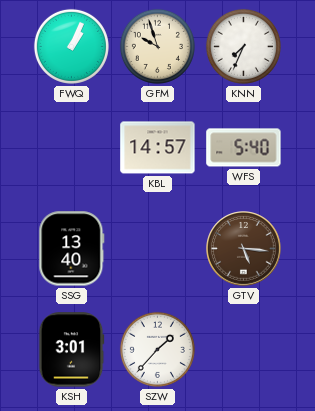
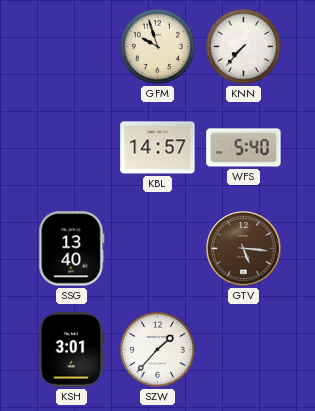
FWQ: 1:04 -> none
KNN: 7:34 -> 7:37
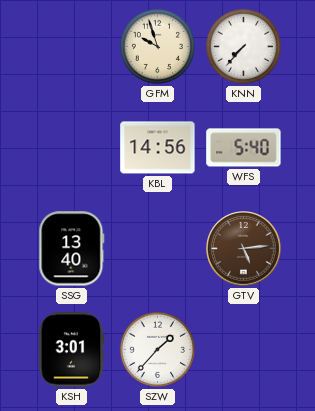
KBL: 14:57 -> 14:56
GTV: 5:16 -> 5:14
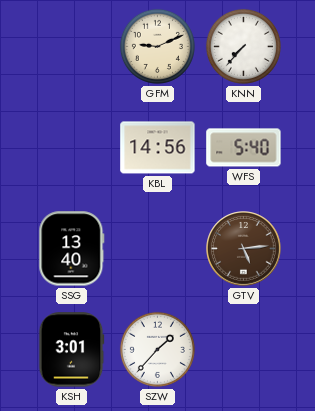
GFM: 9:57 -> 9:11
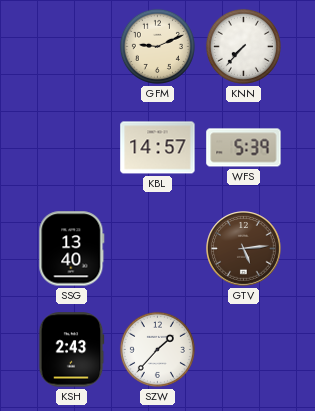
KBL: 14:56 -> 14:57
WFS: 5:40 -> 5:39
KSH: 3:01 -> 2:43
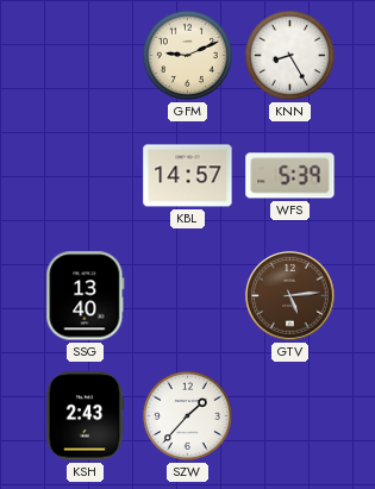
KNN: 7:37 -> 8:25
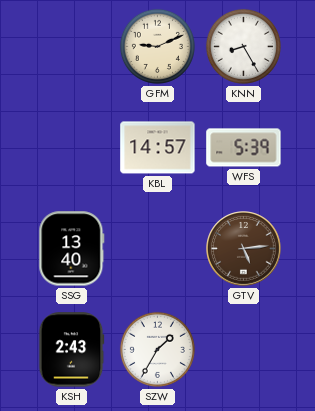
SZW: 1:37 -> 1:35
